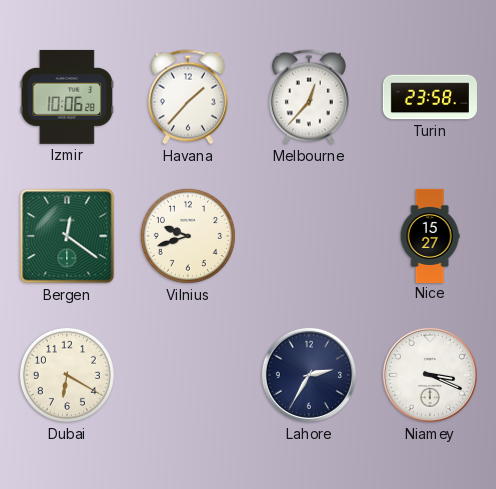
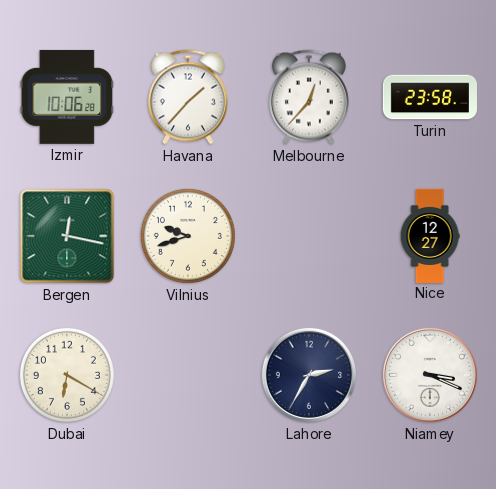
Bergen: 12:21 -> 12:17
Nice: 15:27 -> 12:27
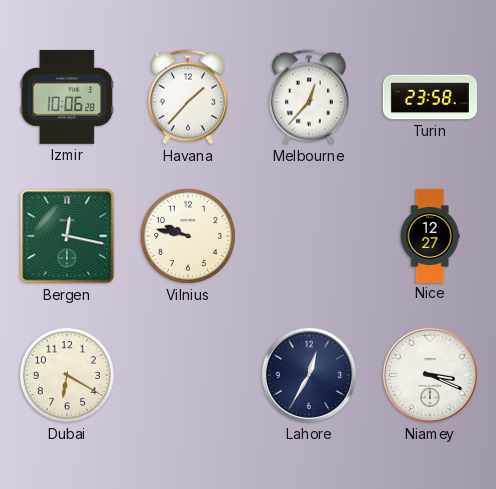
Vilnius: 9:42 -> 9:47
Lahore: 2:35 -> 12:35
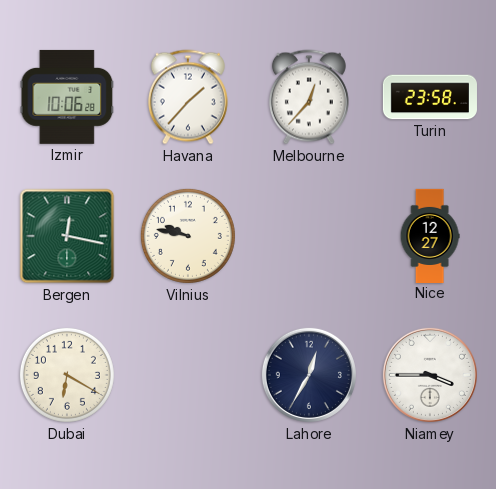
Niamey: 3:19 -> 3:45
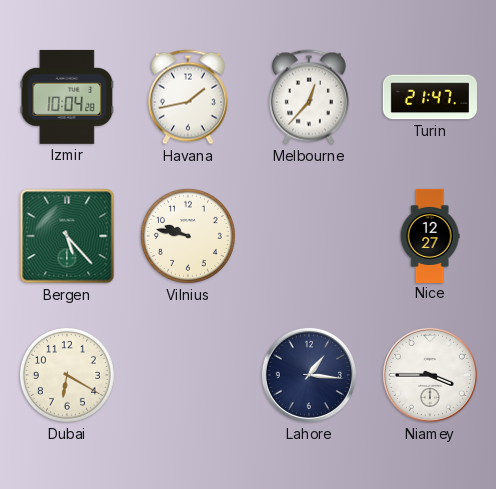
Izmir: 10:06 -> 10:04
Havana: 1:37 -> 1:43
Turin: 23:58 -> 21:47
Bergen: 12:17 -> 5:23
Lahore: 12:35 -> 1:16
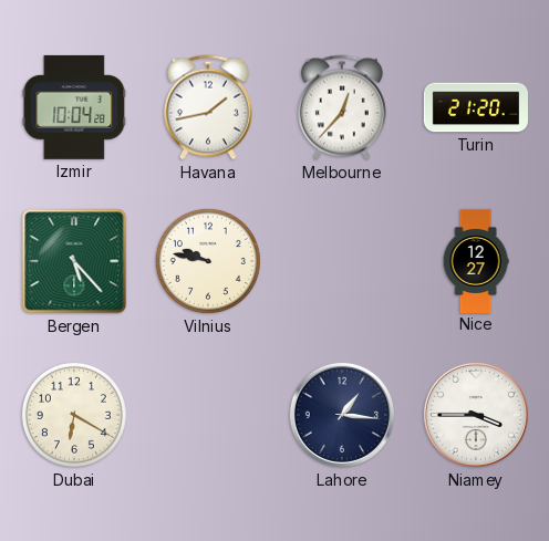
Turin: 21:47 -> 21:20
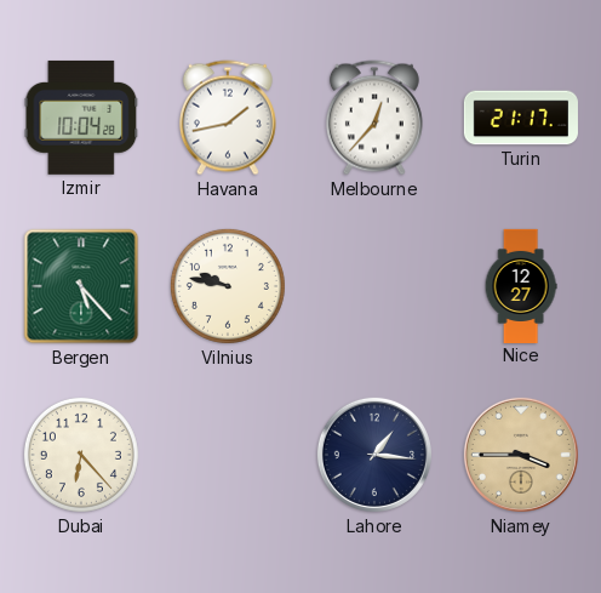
Turin: 21:20 -> 21:17
Dubai: 6:20 -> 6:23
Niamey dial: white -> champagne
